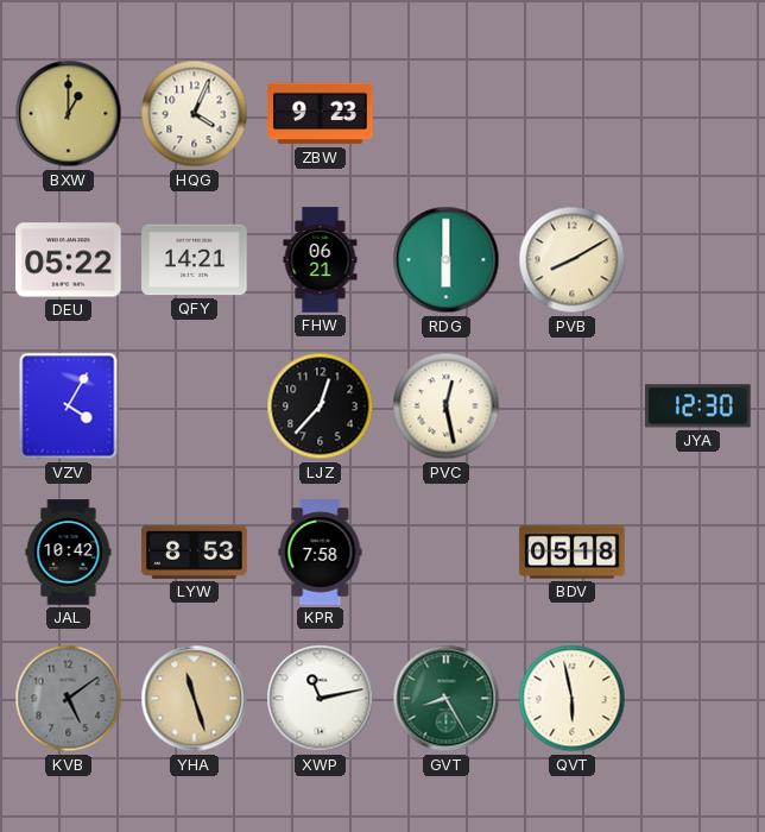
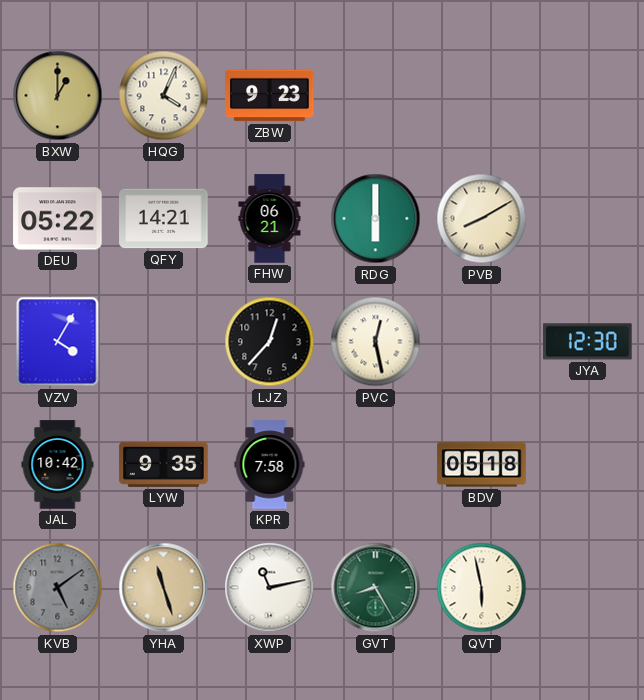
LYW: 8:53 -> 9:35
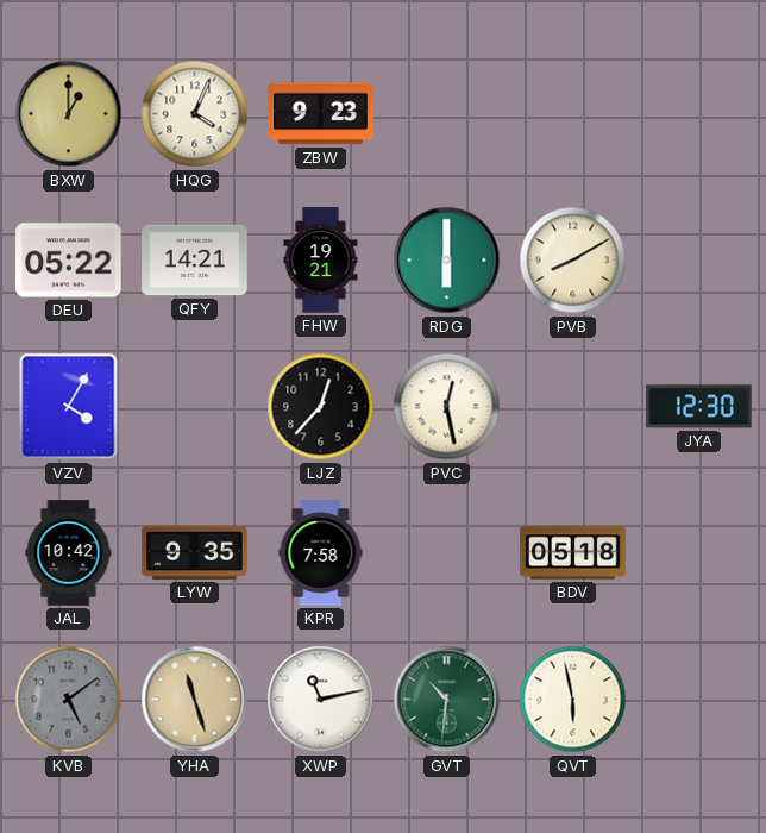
FHW: 06:21 -> 19:21
GVT: 8:25 -> 10:31
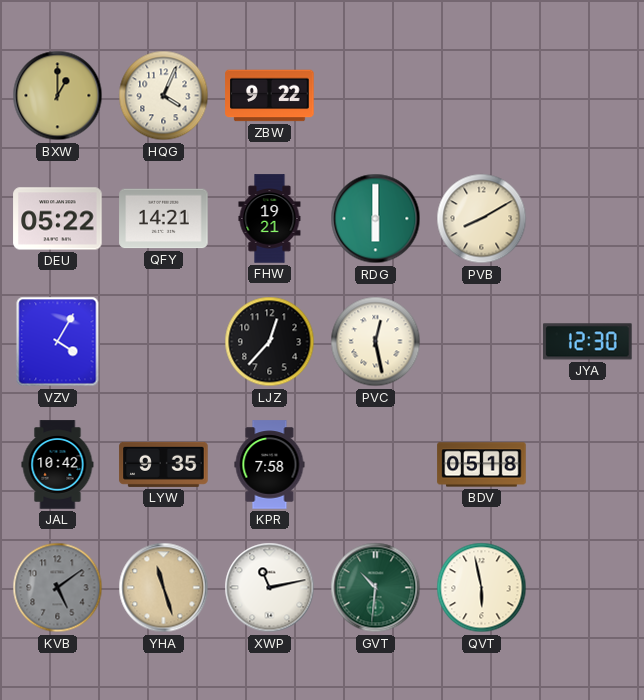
ZBW: 9:23 -> 9:22
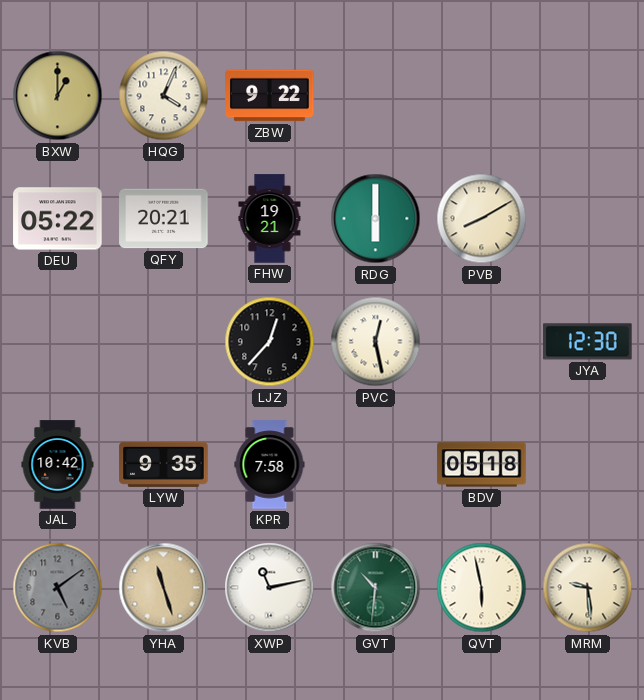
QFY: 14:21 -> 20:21
VZV: 4:05 -> none
MRM: none -> 9:29
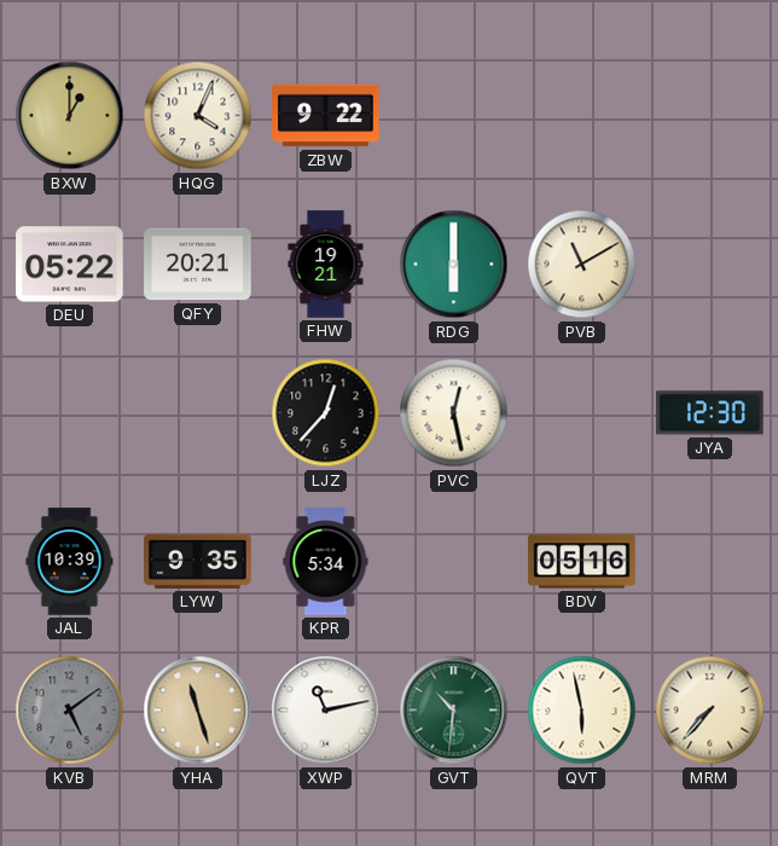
PVB: 8:10 -> 11:10
JAL: 10:42 -> 10:39
KPR: 7:58 -> 5:34
BDV: 05:18 -> 05:16
MRM: 9:29 -> 7:37
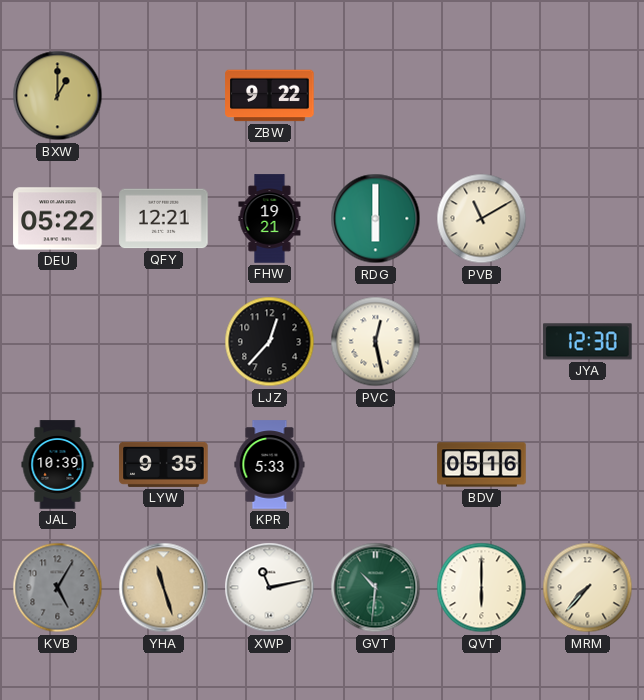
HQG: 4:04 -> none
QFY: 20:21 -> 12:21
KPR: 5:34 -> 5:33
KVB: 5:09 -> 5:05
QVT: 5:58 -> 6:00
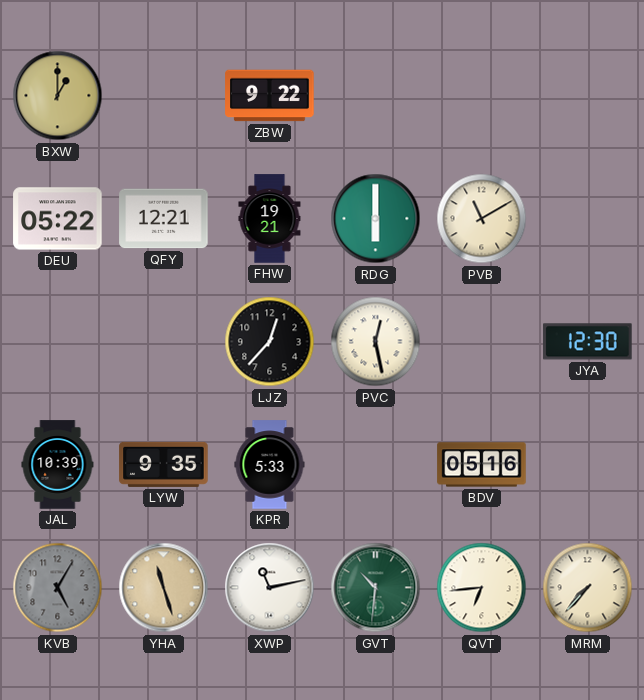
QVT: 6:00 -> 6:44
